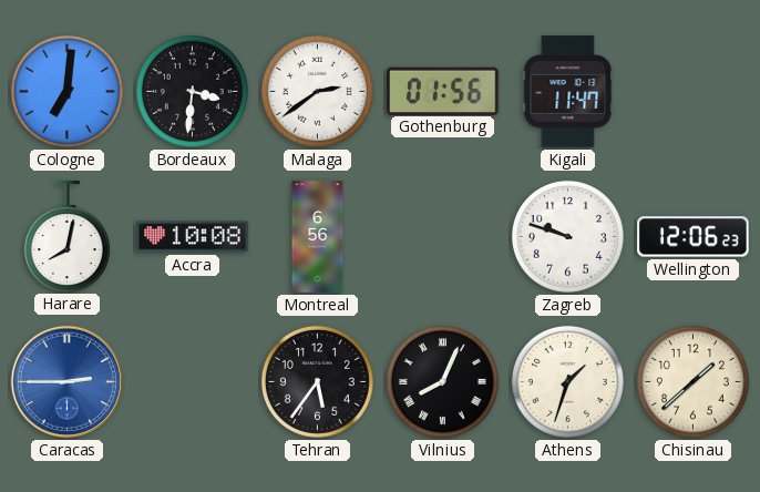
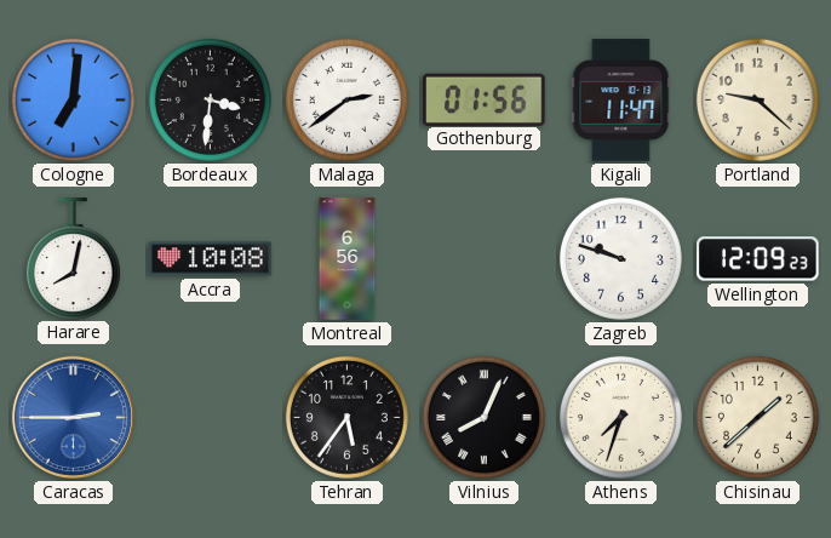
Portland: none -> 9:22
Wellington: 12:06 -> 12:09
Athens: 1:33 -> 7:33
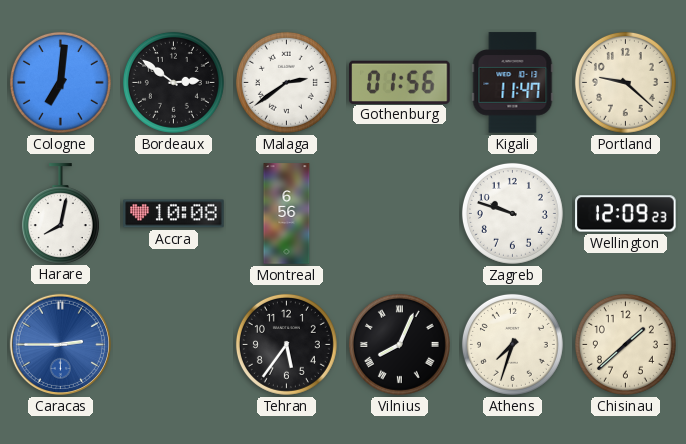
Bordeaux: 3:31 -> 2:51
